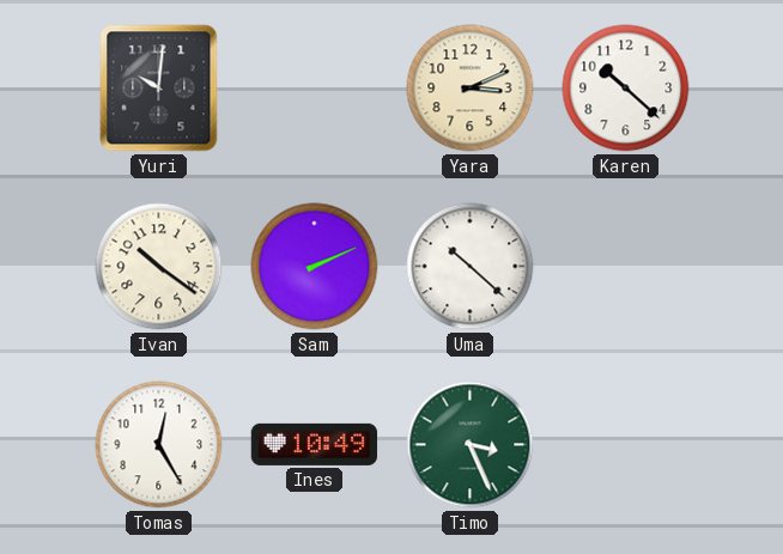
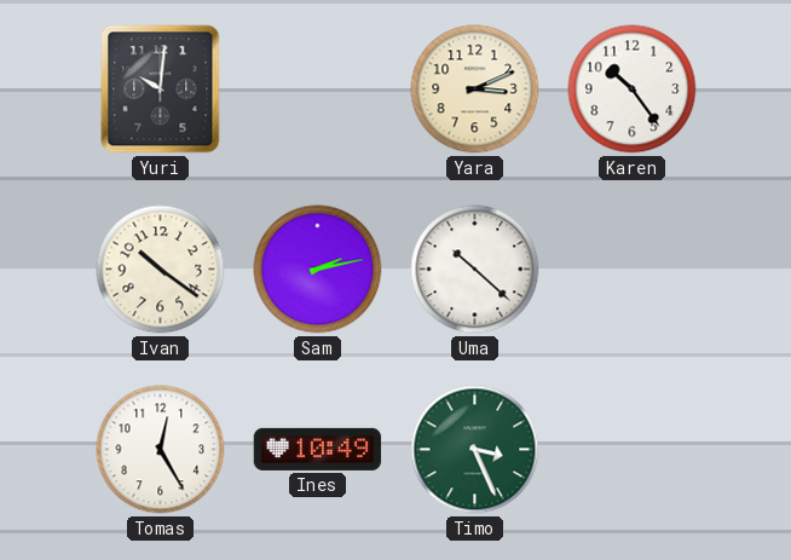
Karen: 10:22 -> 10:24
Sam: 2:11 -> 2:13
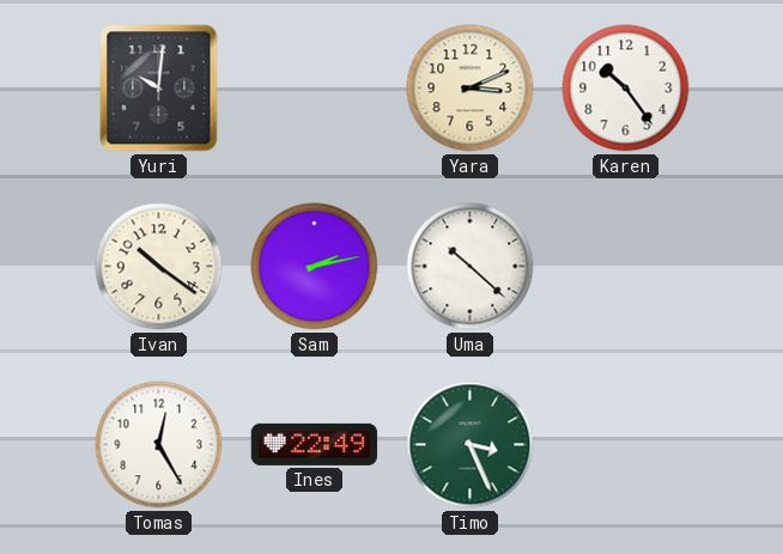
Ines: 10:49 -> 22:49
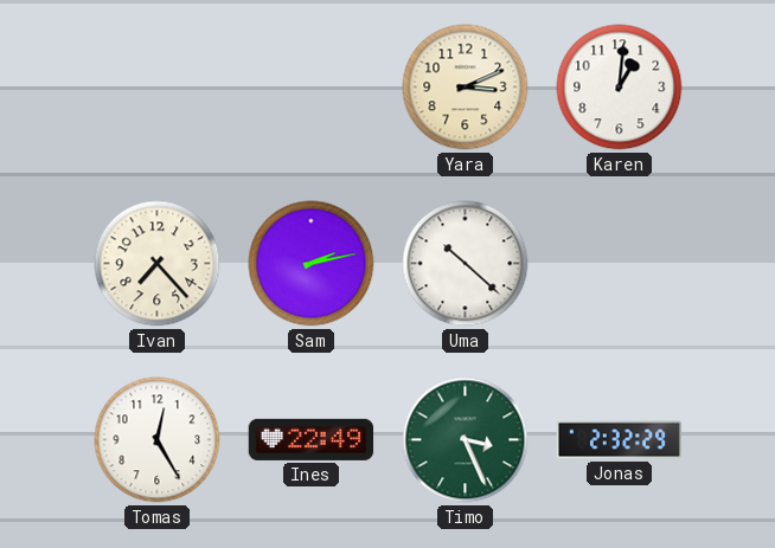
Yuri: 10:01 -> none
Karen: 10:24 -> 1:01
Ivan: 10:21 -> 7:23
Jonas: none -> 2:32
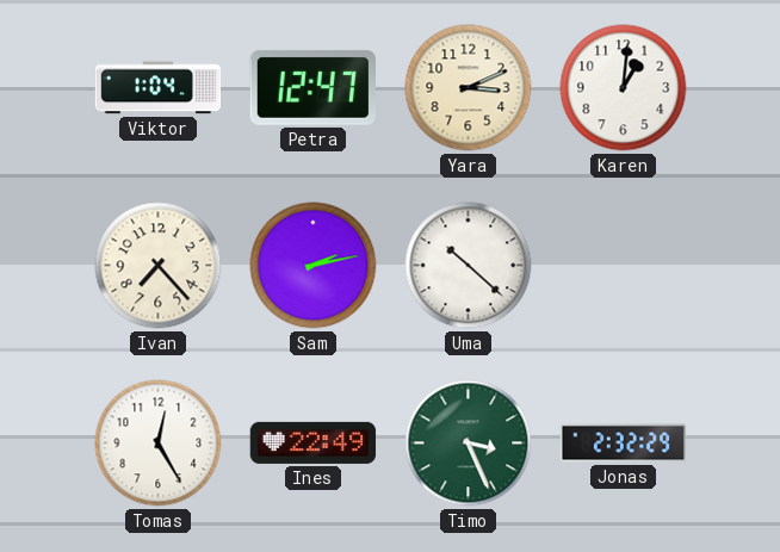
Viktor: none -> 1:04
Petra: none -> 12:47
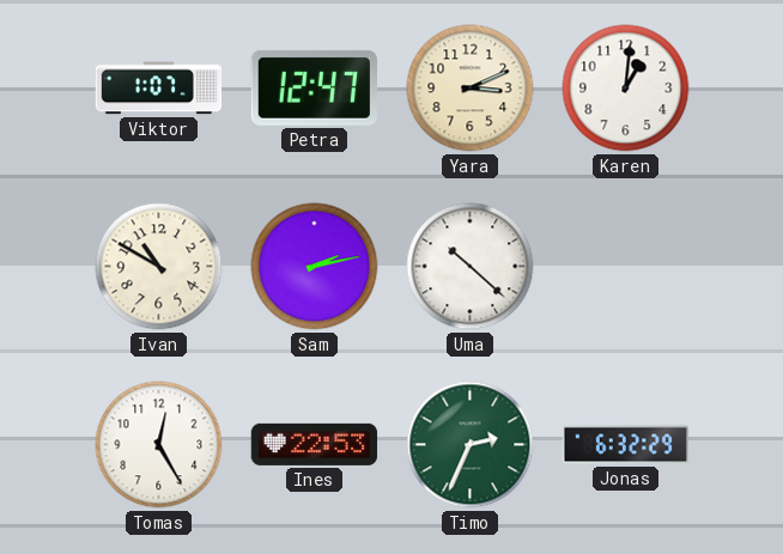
Viktor: 1:04 -> 1:07
Ivan: 7:23 -> 10:50
Ines: 22:49 -> 22:53
Timo: 3:26 -> 2:34
Jonas: 2:32 -> 6:32
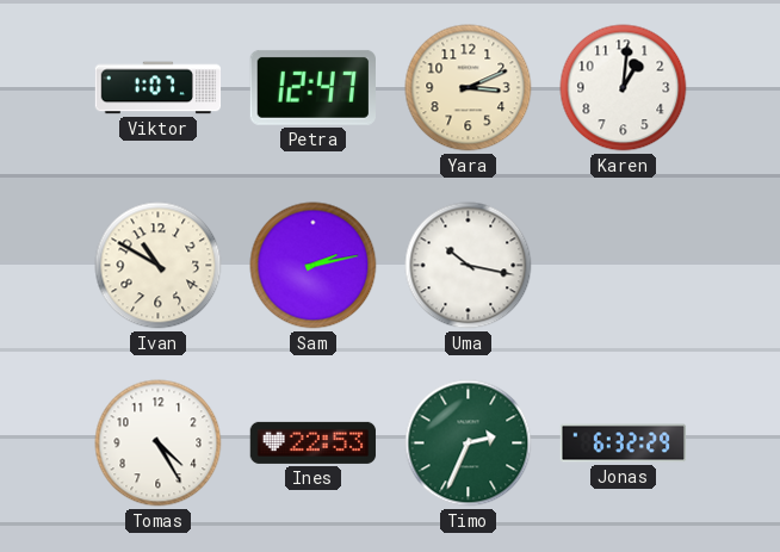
Uma: 10:22 -> 10:17
Tomas: 12:25 -> 4:25
